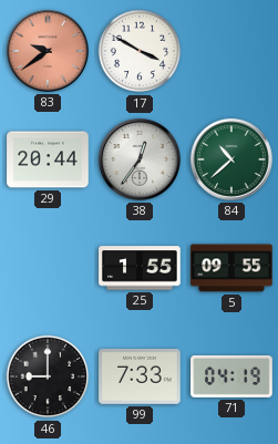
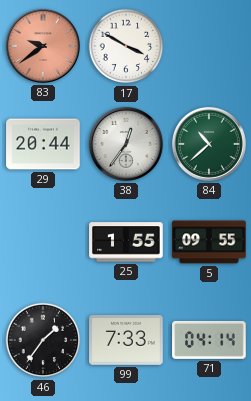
46: 9:00 -> 1:36
71: 04:19 -> 04:14
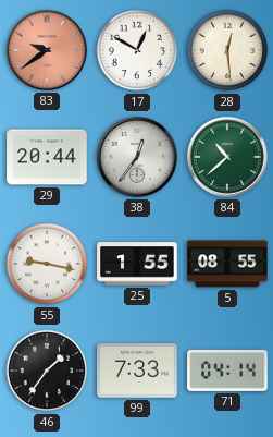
17: 3:50 -> 12:50
28: none -> 12:29
55: none -> 9:17
5: 09:55 -> 08:55
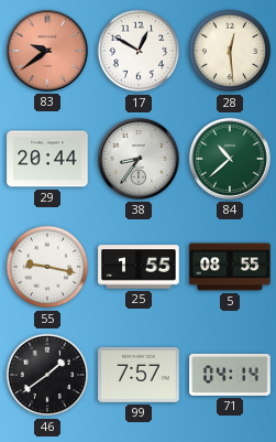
38: 12:36 -> 8:36
46: 1:36 -> 1:39
99: 7:33 -> 7:57
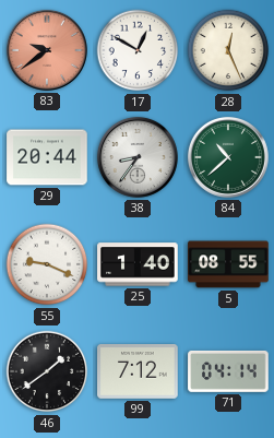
28: 12:29 -> 12:26
55: 9:17 -> 9:19
25: 1:55 -> 1:40
99: 7:57 -> 7:12
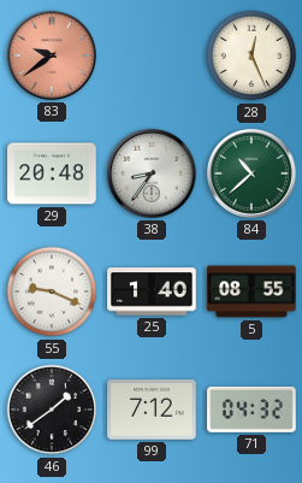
17: 12:50 -> none
29: 20:44 -> 20:48
71: 04:14 -> 04:32
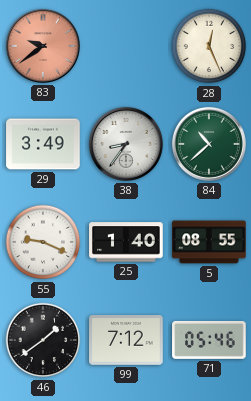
29: 20:48 -> 3:49
71: 04:32 -> 05:46
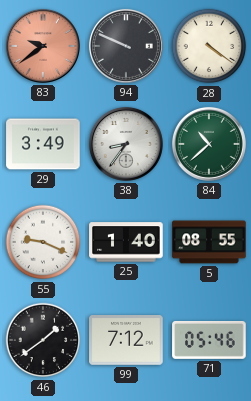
94: none -> 9:49
28: 12:26 -> 4:21
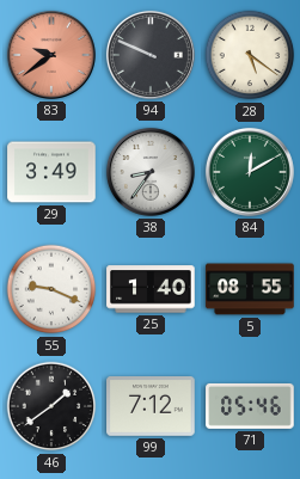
28: 4:21 -> 5:21
84: 10:38 -> 12:10
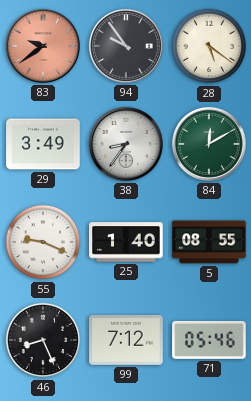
94: 9:49 -> 9:54
46: 1:39 -> 8:26
